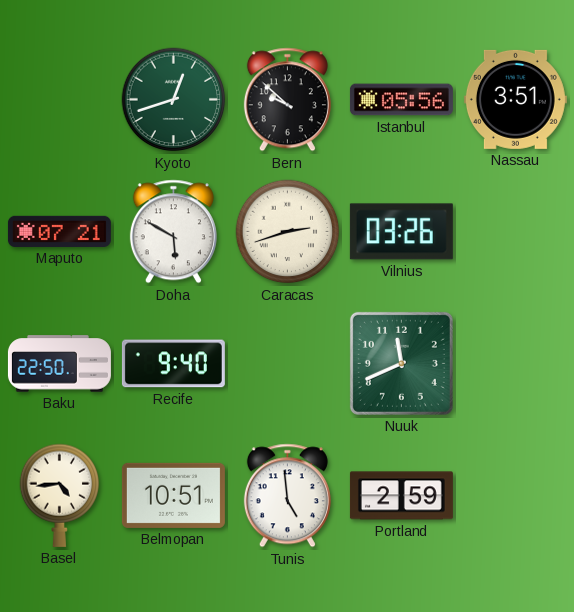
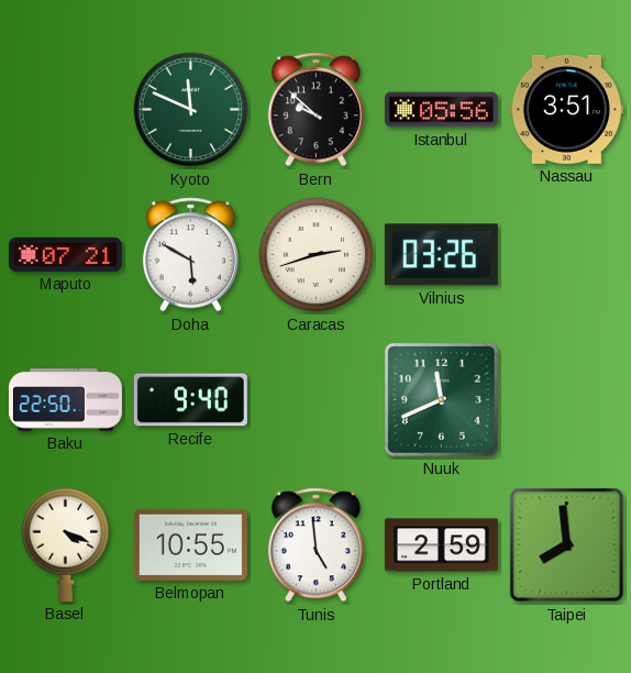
Kyoto: 12:42 -> 11:49
Basel: 4:44 -> 4:19
Belmopan: 10:51 -> 10:55
Taipei: none -> 7:59
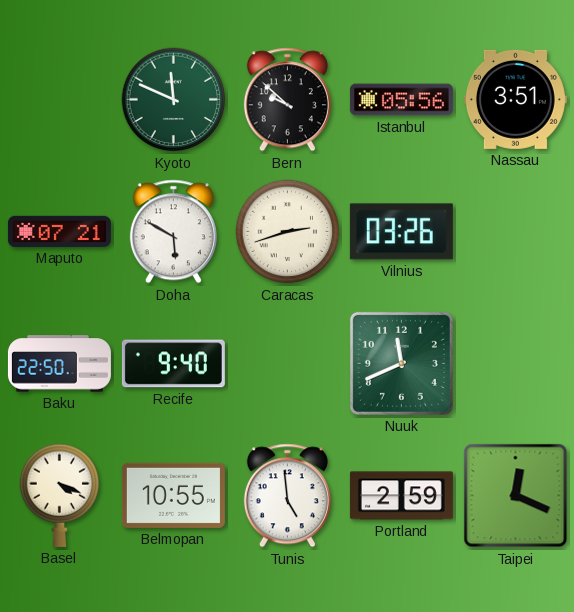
Taipei: 7:59 -> 12:19
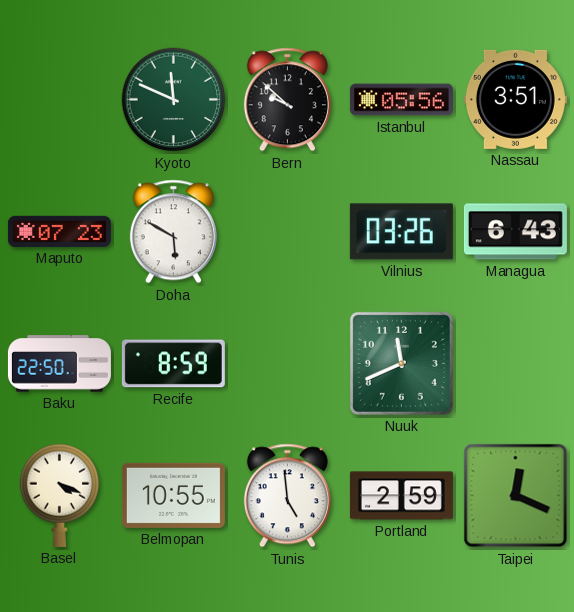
Maputo: 07:21 -> 07:23
Caracas: 2:42 -> none
Managua: none -> 6:43
Recife: 9:40 -> 8:59
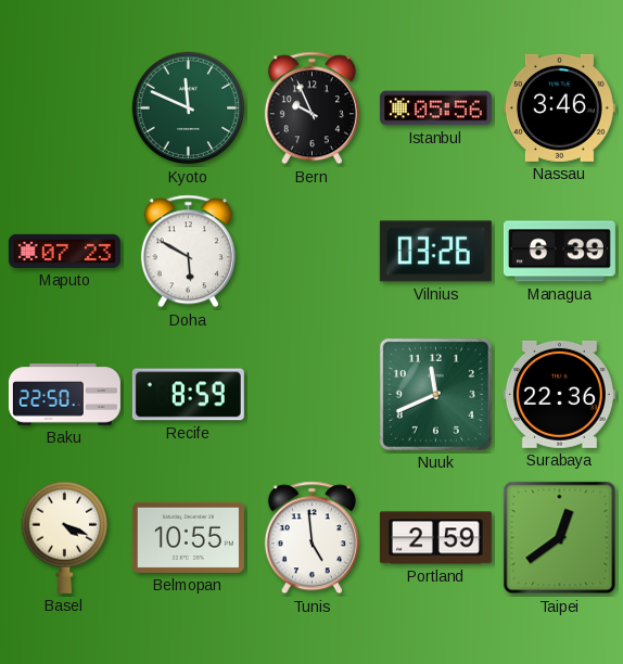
Bern: 9:52 -> 9:56
Nassau: 3:51 -> 3:46
Managua: 6:43 -> 6:39
Surabaya: none -> 22:36
Taipei: 12:19 -> 12:39
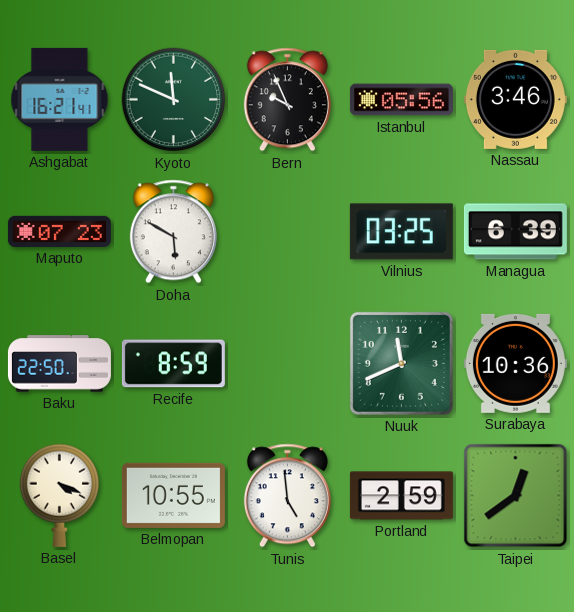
Ashgabat: none -> 16:21
Vilnius: 03:26 -> 03:25
Surabaya: 22:36 -> 10:36
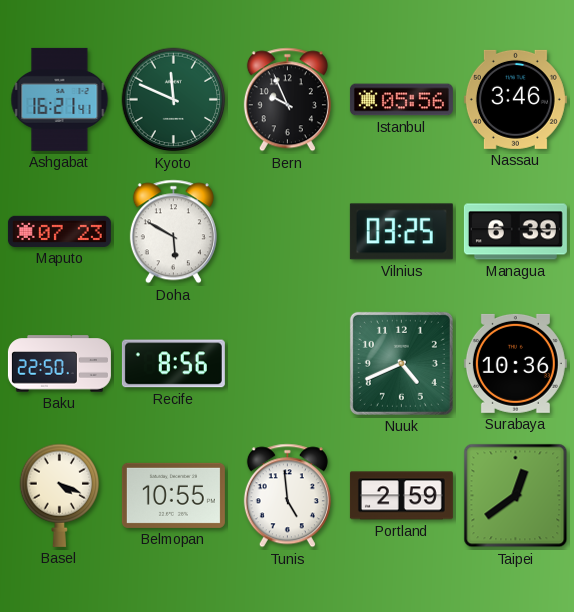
Recife: 8:59 -> 8:56
Nuuk: 11:41 -> 4:41
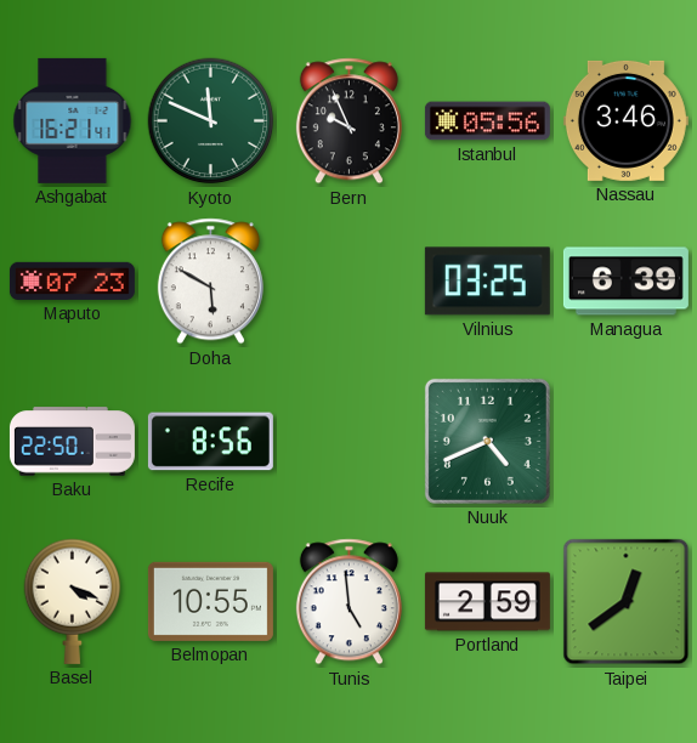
Surabaya: 10:36 -> none
